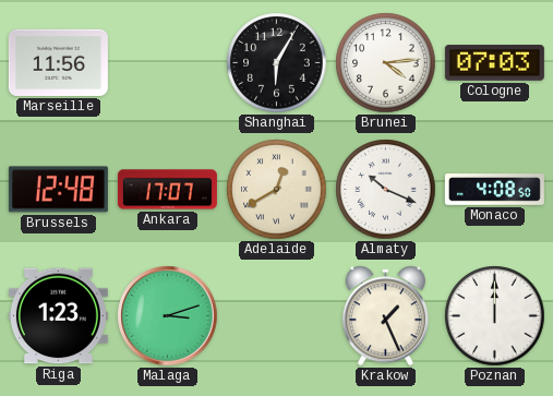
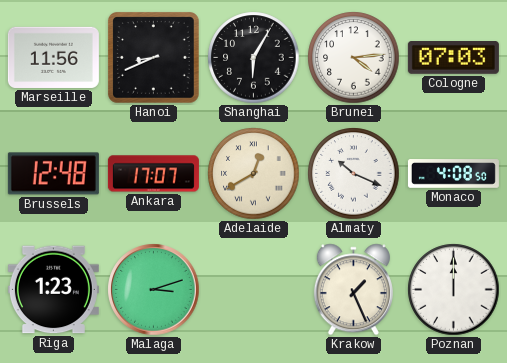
Hanoi: none -> 8:41
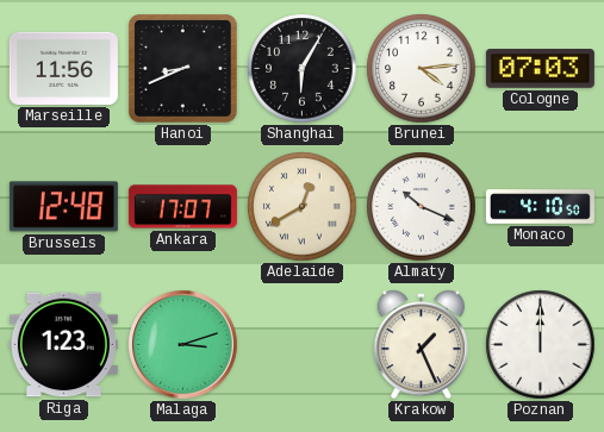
Monaco: 4:08 -> 4:10
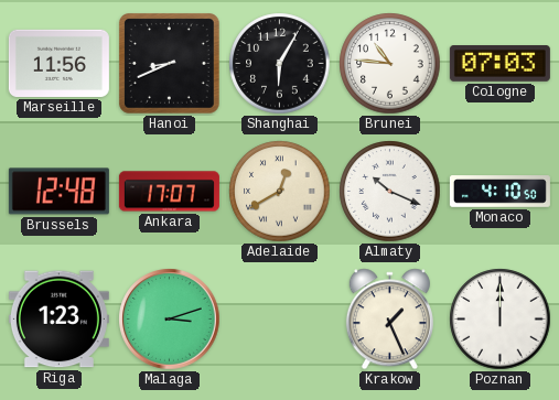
Brunei: 4:14 -> 10:46
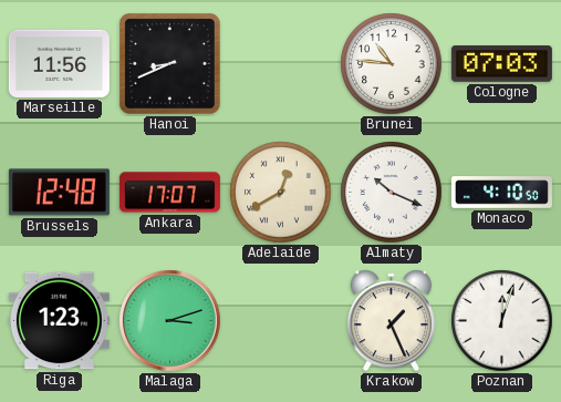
Shanghai: 6:05 -> none
Poznan: 12:00 -> 12:03
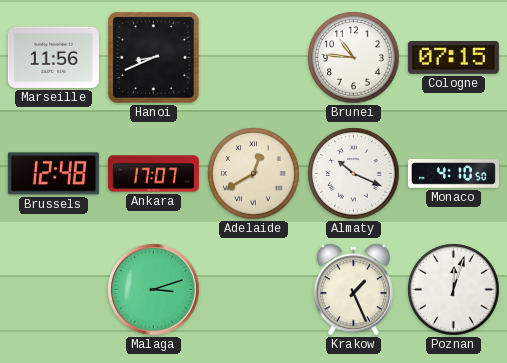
Cologne: 07:03 -> 07:15
Riga: 1:23 -> none
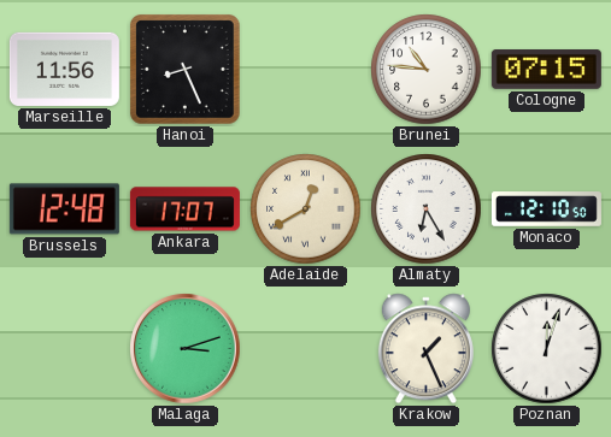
Hanoi: 8:41 -> 8:26
Almaty: 10:19 -> 6:25
Monaco: 4:10 -> 12:10
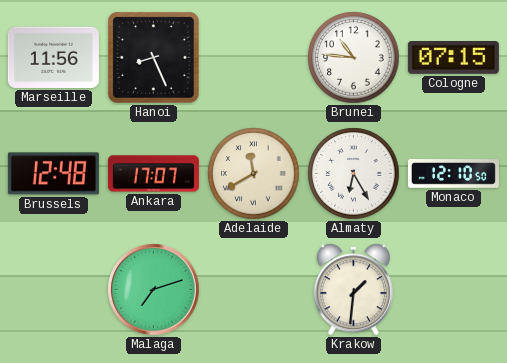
Adelaide: 12:40 -> 11:40
Malaga: 3:12 -> 7:12
Krakow: 1:26 -> 1:31
Poznan: 12:03 -> none
